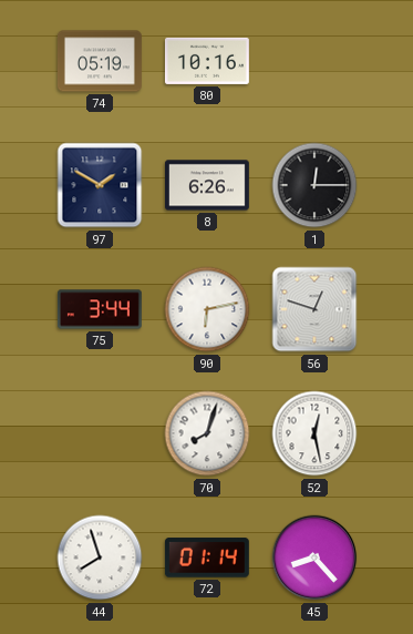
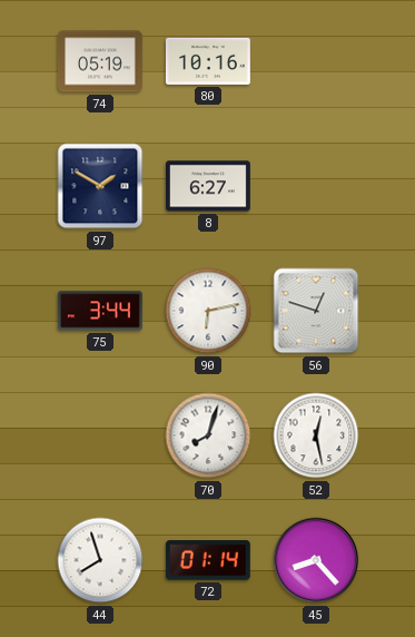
8: 6:26 -> 6:27
1: 12:15 -> none
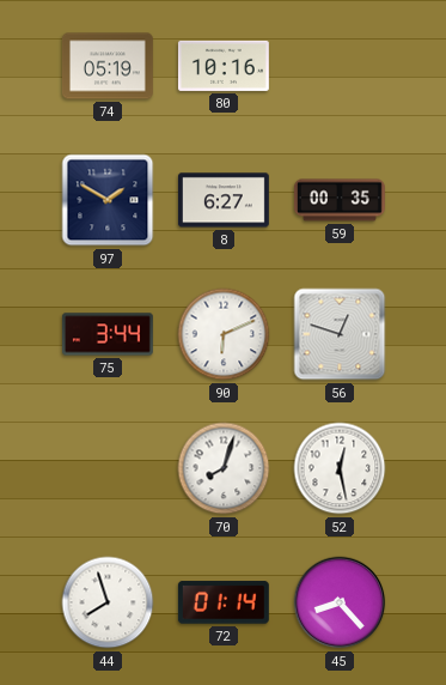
59: none -> 00:35
90: 6:13 -> 6:11
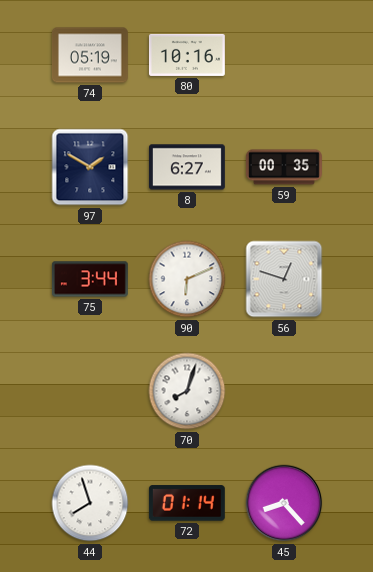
52: 12:28 -> none
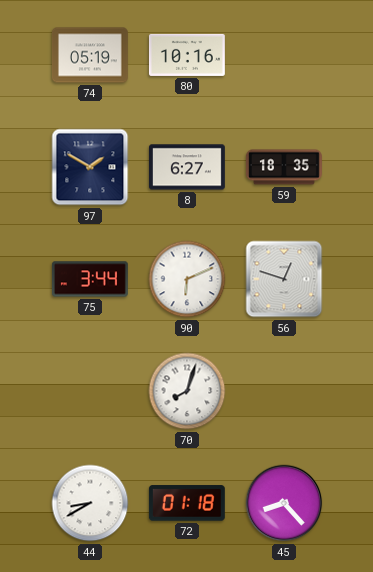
59: 00:35 -> 18:35
44: 7:57 -> 8:40
72: 01:14 -> 01:18
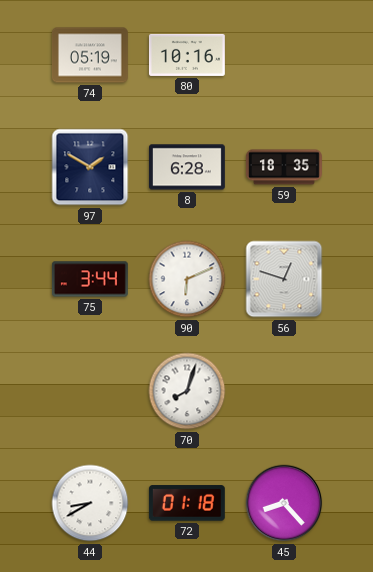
8: 6:27 -> 6:28
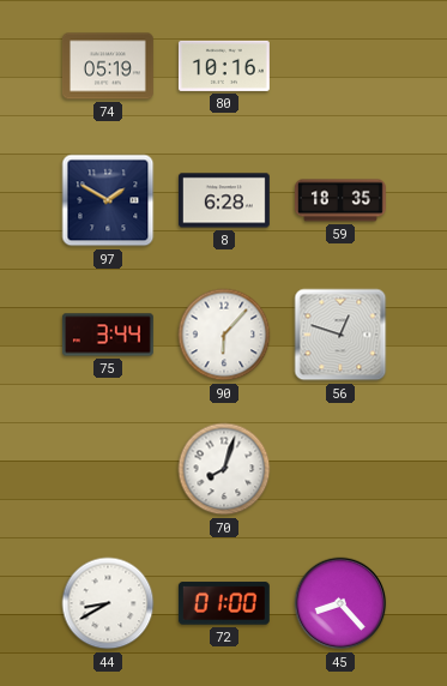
90: 6:11 -> 6:07
72: 01:18 -> 01:00
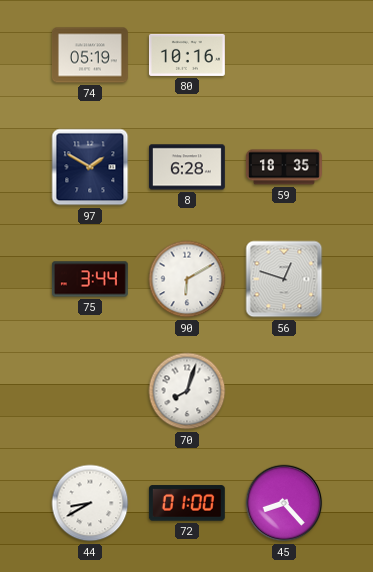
90: 6:07 -> 6:10
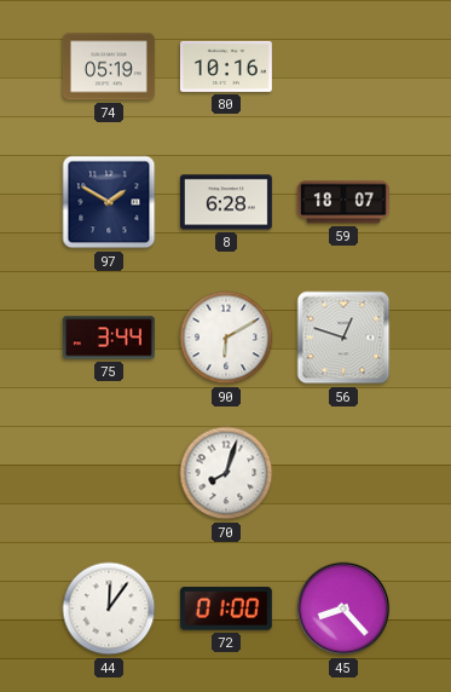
59: 18:35 -> 18:07
44: 8:40 -> 12:06
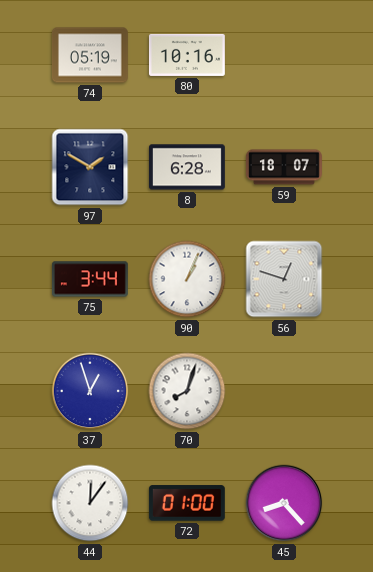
90: 6:10 -> 1:04
37: none -> 12:57
